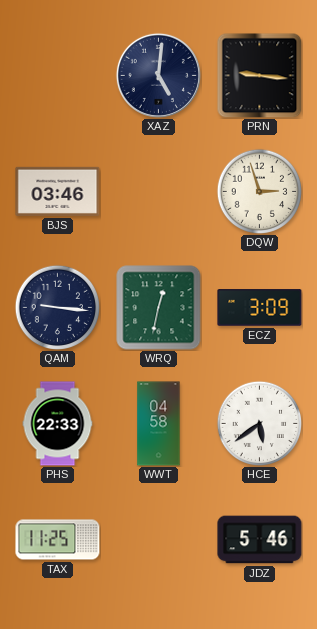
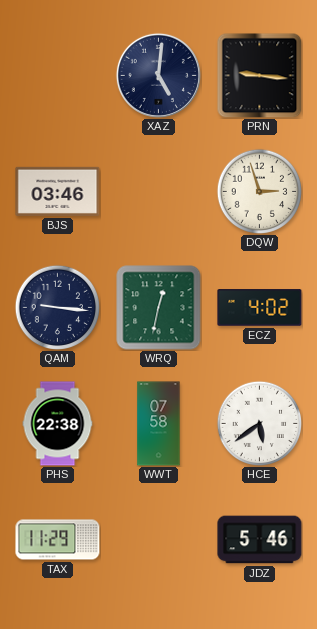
ECZ: 3:09 -> 4:02
PHS: 22:33 -> 22:38
WWT: 04:58 -> 07:58
TAX: 11:25 -> 11:29
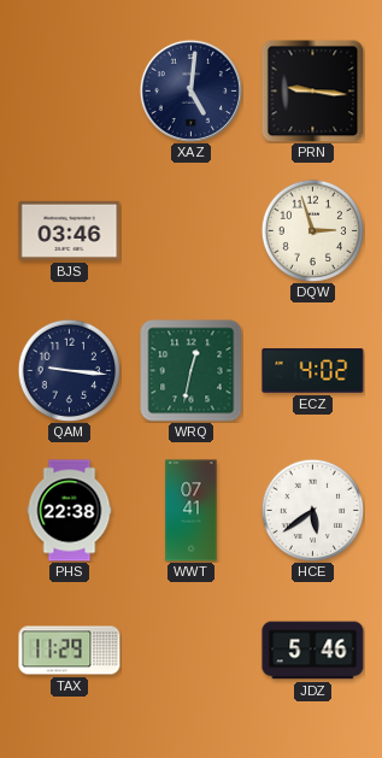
WWT: 07:58 -> 07:41
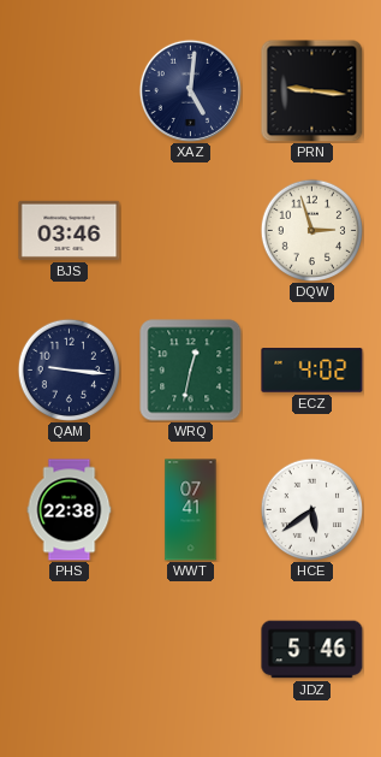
TAX: 11:29 -> none
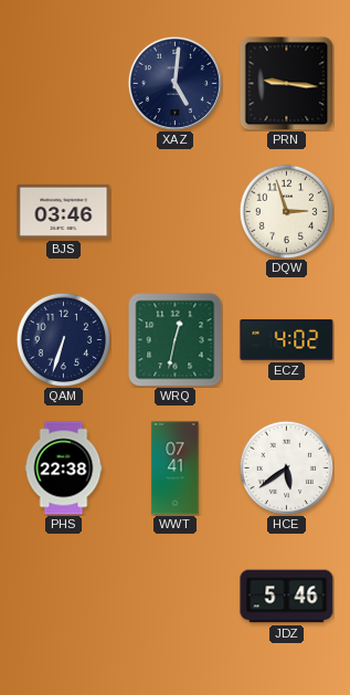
QAM: 9:16 -> 6:33
